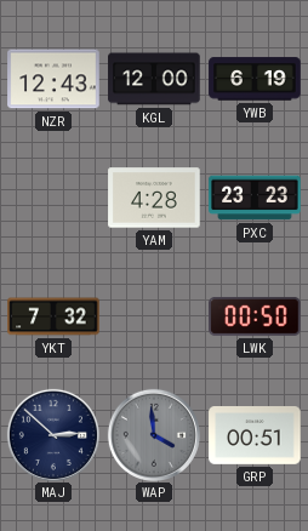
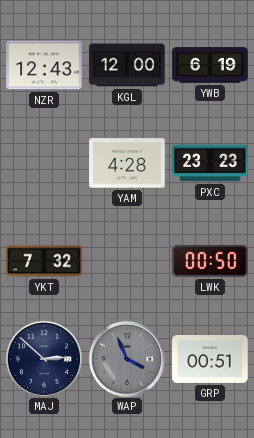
WAP: 3:59 -> 3:56
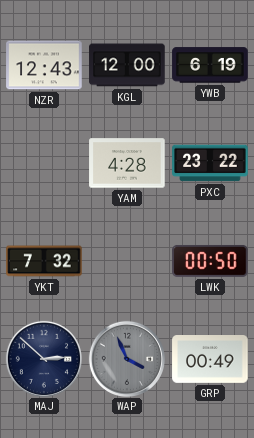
PXC: 23:23 -> 23:22
GRP: 00:51 -> 00:49
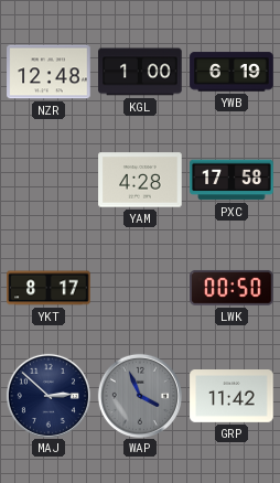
NZR: 12:43 -> 12:48
KGL: 12:00 -> 1:00
PXC: 23:22 -> 17:58
YKT: 7:32 -> 8:17
GRP: 00:49 -> 11:42
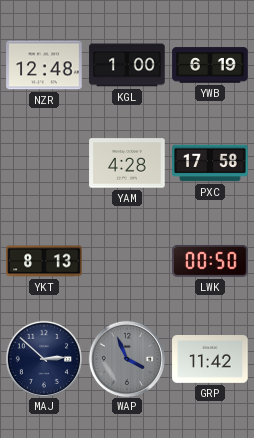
YKT: 8:17 -> 8:13
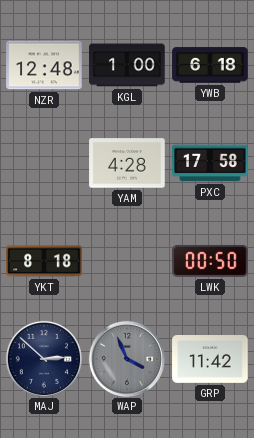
YWB: 6:19 -> 6:18
YKT: 8:13 -> 8:18
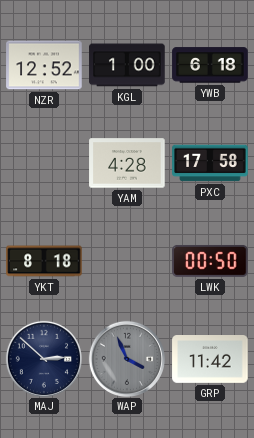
NZR: 12:48 -> 12:52
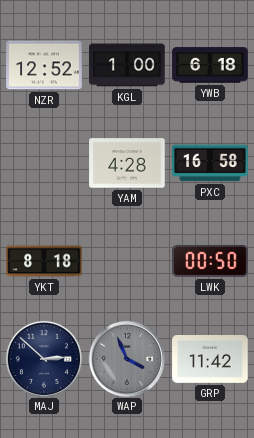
PXC: 17:58 -> 16:58
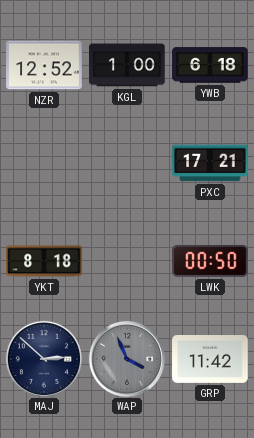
YAM: 4:28 -> none
PXC: 16:58 -> 17:21
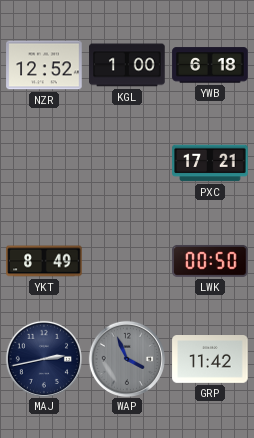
YKT: 8:18 -> 8:49
MAJ: 2:52 -> 2:43
